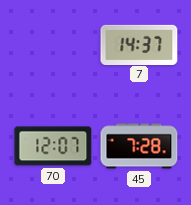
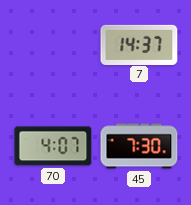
70: 12:07 -> 4:07
45: 7:28 -> 7:30
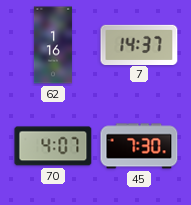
62: none -> 1:16
